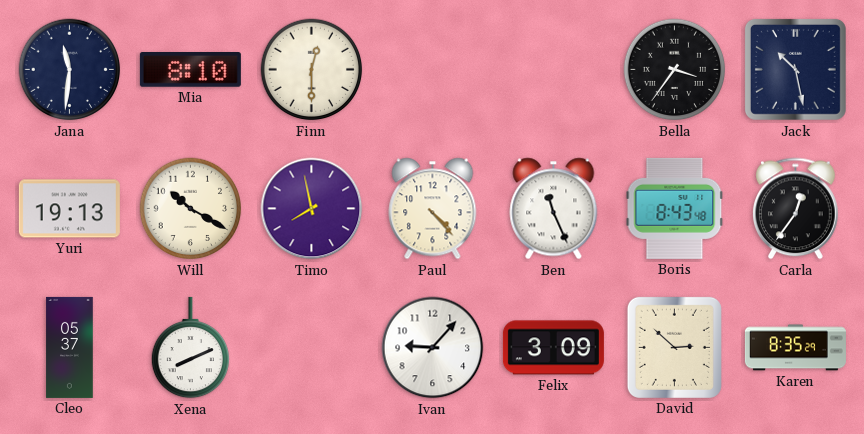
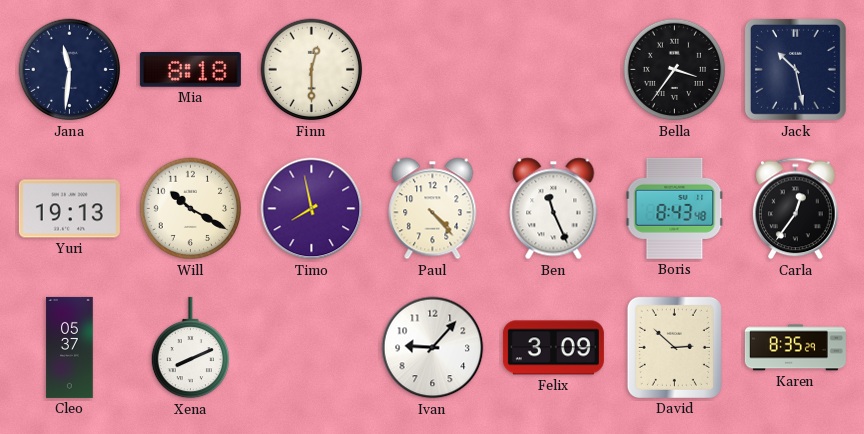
Mia: 8:10 -> 8:18
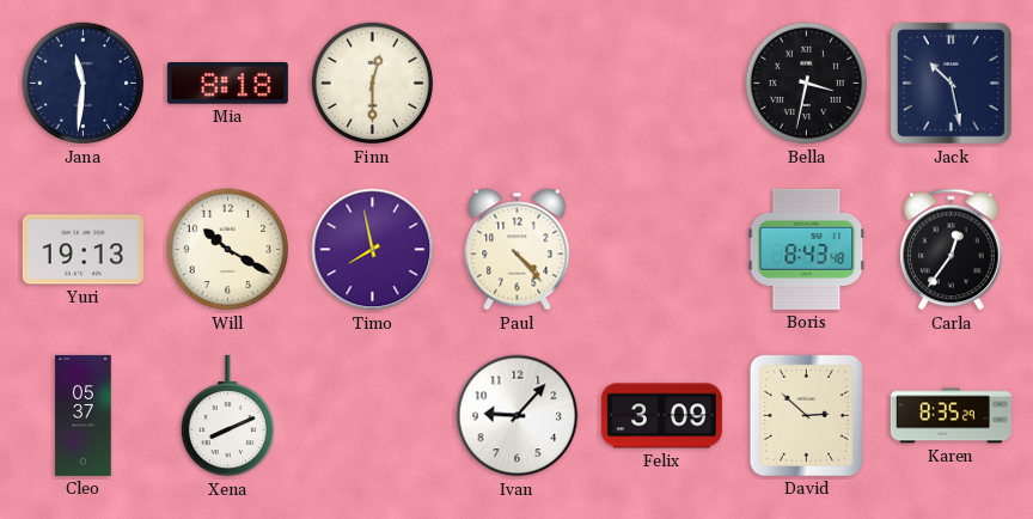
Bella: 3:36 -> 3:32
Ben: 11:26 -> none
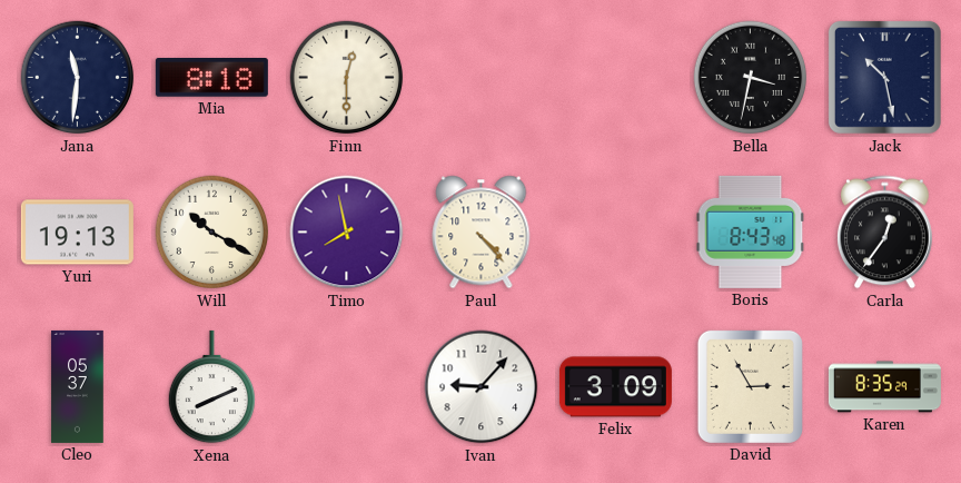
David: 2:52 -> 2:55
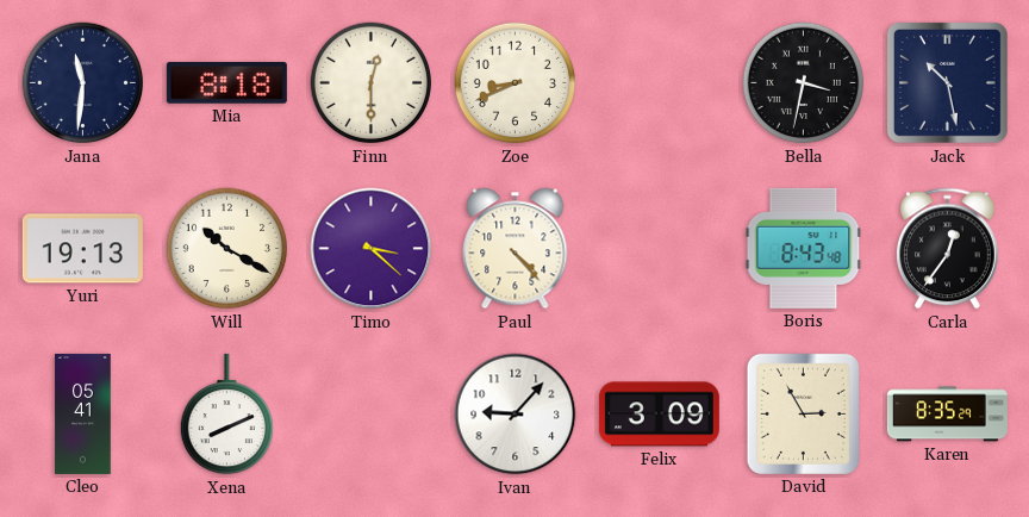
Zoe: none -> 8:41
Timo: 7:58 -> 3:22
Cleo: 05:37 -> 05:41
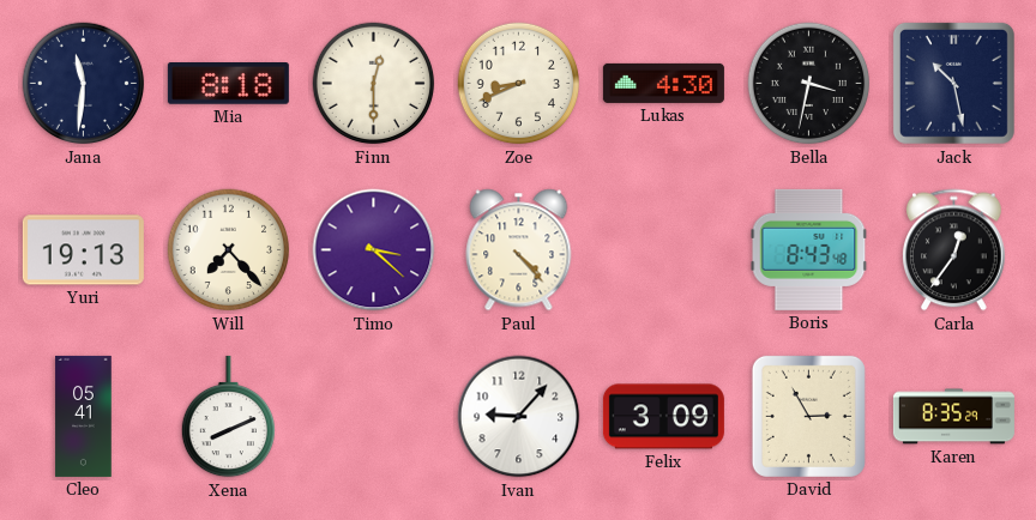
Lukas: none -> 4:30
Will: 10:20 -> 7:23
